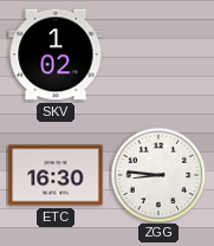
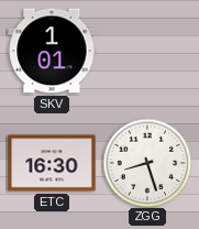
SKV: 1:02 -> 1:01
ZGG: 8:46 -> 8:27
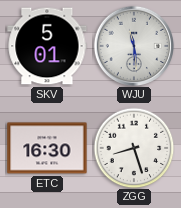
SKV: 1:01 -> 5:01
WJU: none -> 11:29
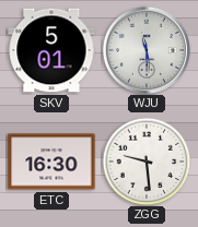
ZGG: 8:27 -> 9:29
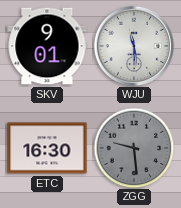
SKV: 5:01 -> 9:01
ZGG dial: white -> grey
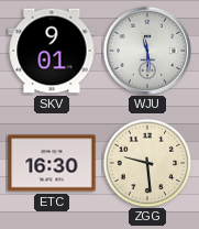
ZGG dial: grey -> cream
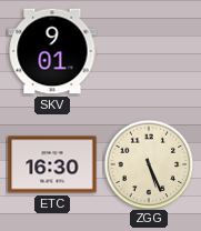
WJU: 11:29 -> none
ZGG: 9:29 -> 5:26
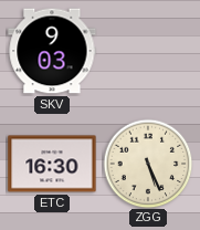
SKV: 9:01 -> 9:03
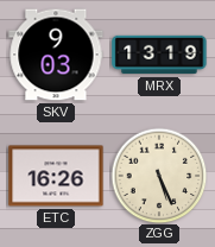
MRX: none -> 13:19
ETC: 16:30 -> 16:26
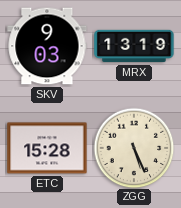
ETC: 16:26 -> 15:28
